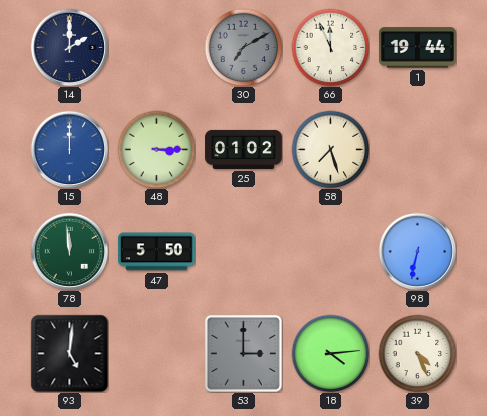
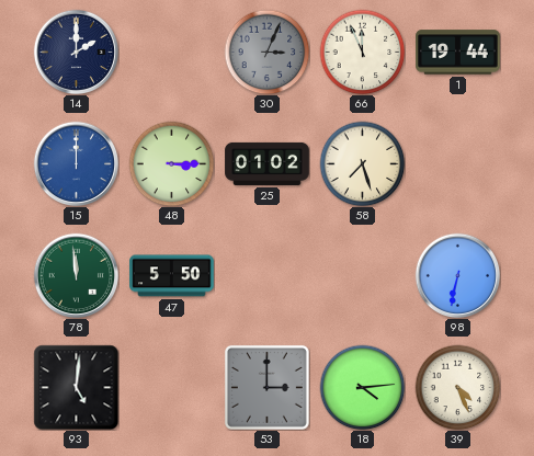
30: 7:10 -> 3:04
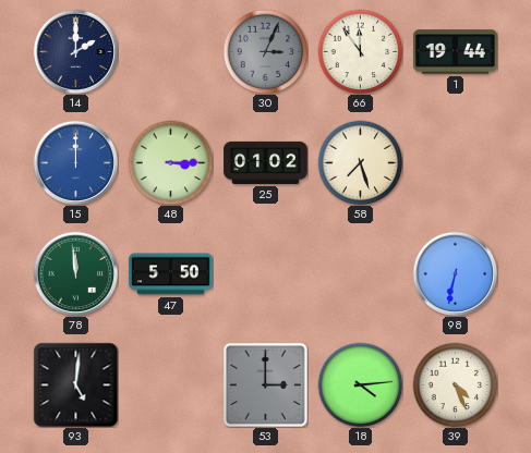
66: 11:56 -> 11:54
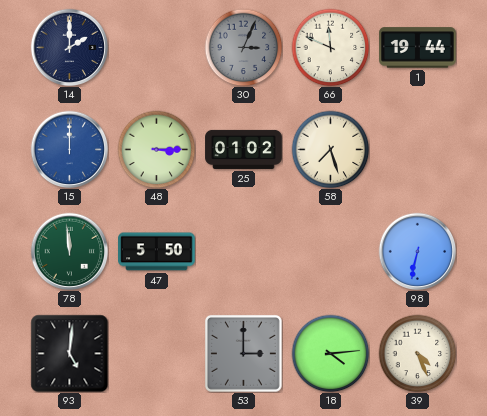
66: 11:54 -> 11:49
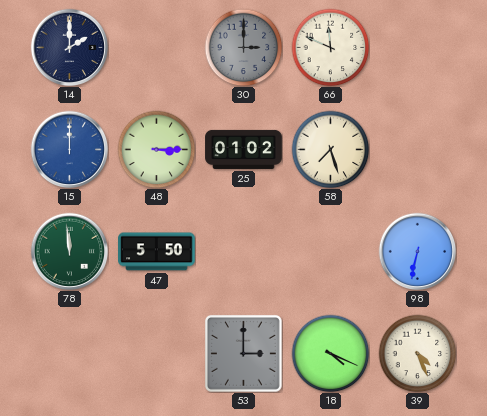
30: 3:04 -> 3:00
1: 19:44 -> none
93: 5:01 -> none
18: 4:14 -> 4:19
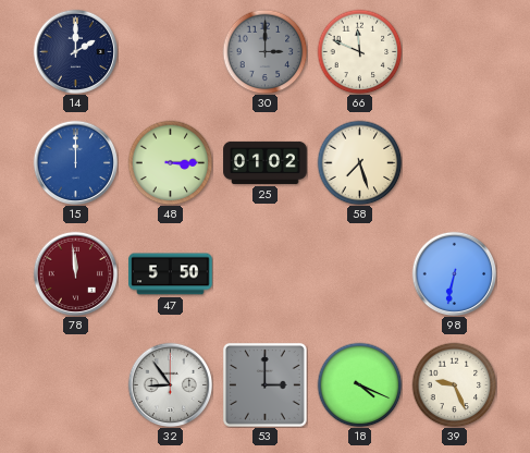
78 dial: green -> burgundy
32: none -> 8:54
39: 4:26 -> 9:26
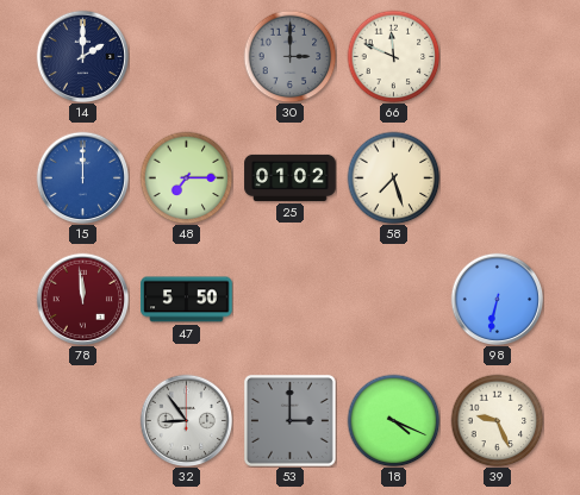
48: 3:15 -> 7:15
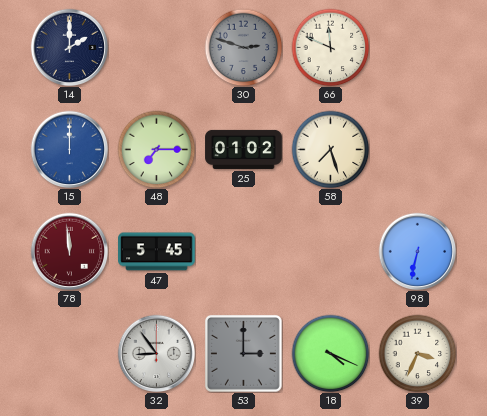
30: 3:00 -> 2:48
47: 5:50 -> 5:45
39: 9:26 -> 3:34
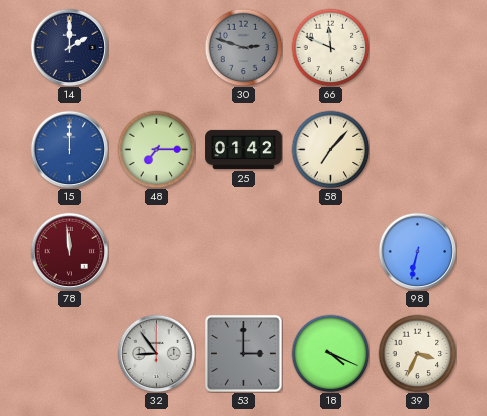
25: 01:02 -> 01:42
58: 7:27 -> 7:07
47: 5:45 -> none
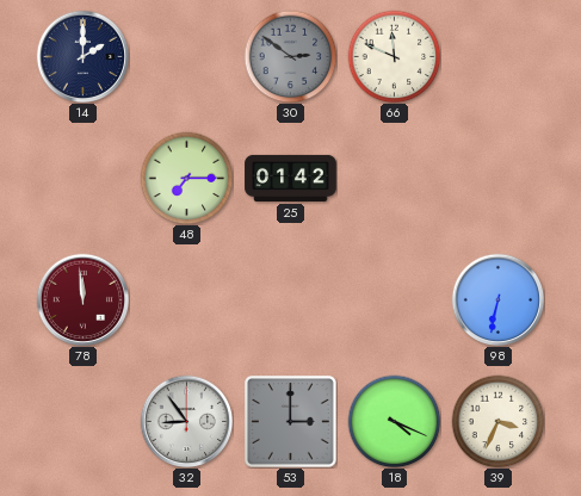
30: 2:48 -> 2:51
15: 12:00 -> none
58: 7:07 -> none
